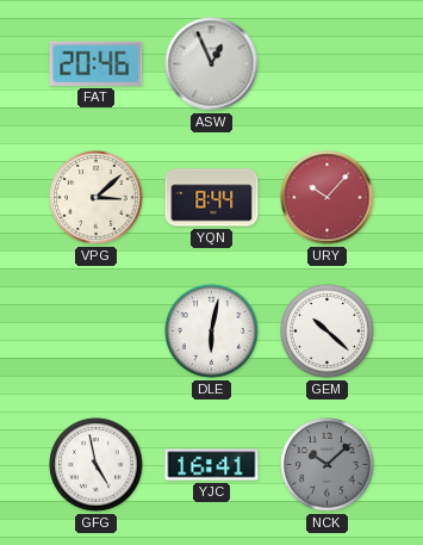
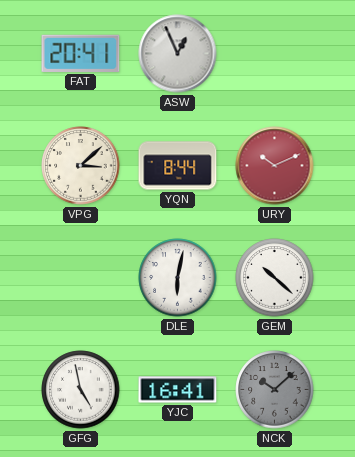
FAT: 20:46 -> 20:41
URY: 10:07 -> 10:11
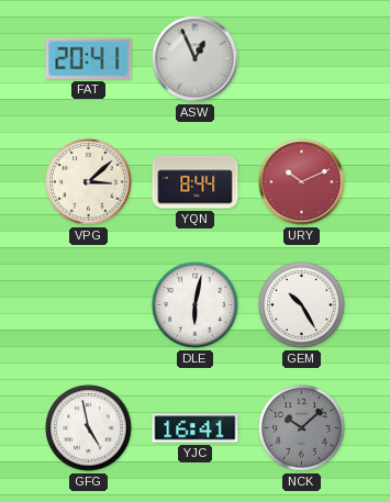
GEM: 10:22 -> 10:25
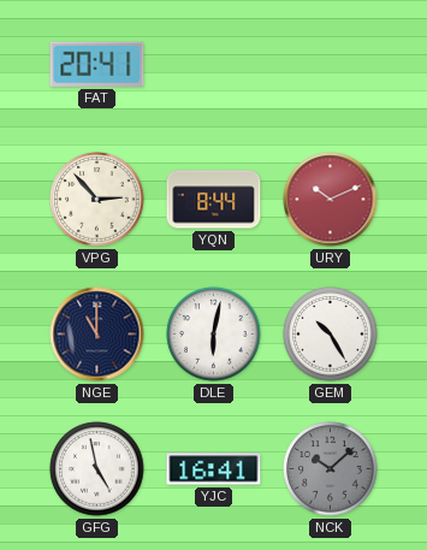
ASW: 12:56 -> none
VPG: 3:08 -> 2:53
NGE: none -> 11:00
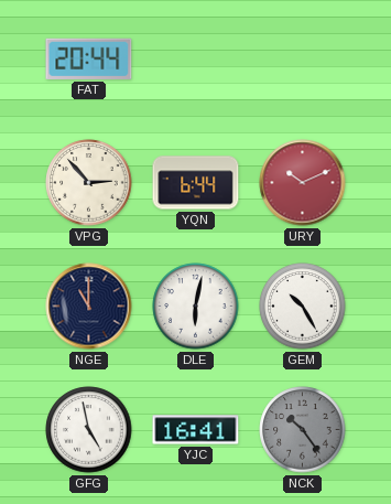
FAT: 20:41 -> 20:44
YQN: 8:44 -> 6:44
NCK: 10:08 -> 10:24
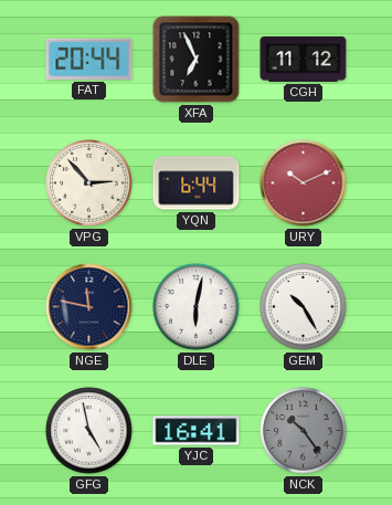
XFA: none -> 6:56
CGH: none -> 11:12
NGE: 11:00 -> 11:47
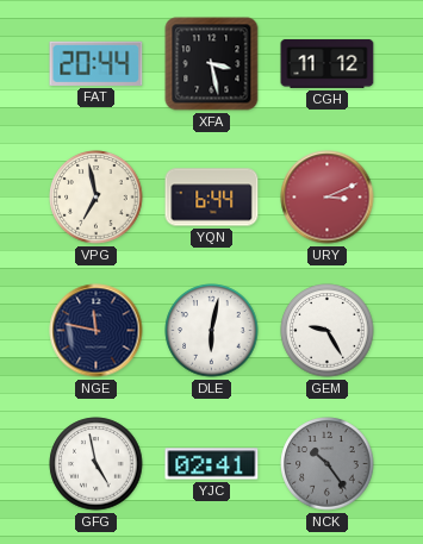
XFA: 6:56 -> 3:28
VPG: 2:53 -> 6:58
URY: 10:11 -> 3:11
GEM: 10:25 -> 9:25
YJC: 16:41 -> 02:41
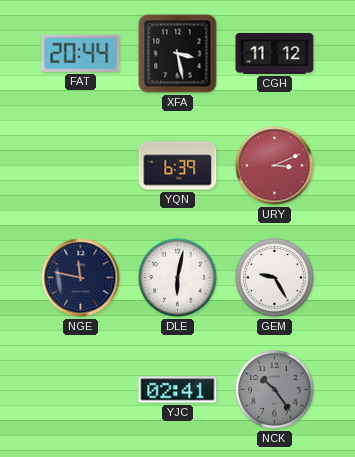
VPG: 6:58 -> none
YQN: 6:44 -> 6:39
GFG: 4:58 -> none
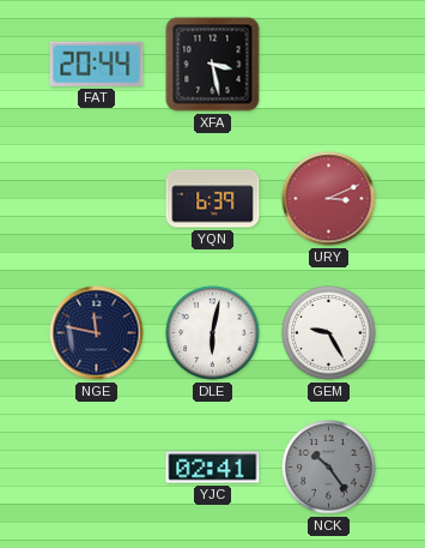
CGH: 11:12 -> none
